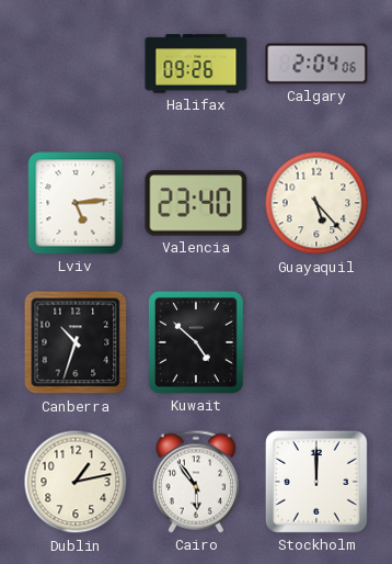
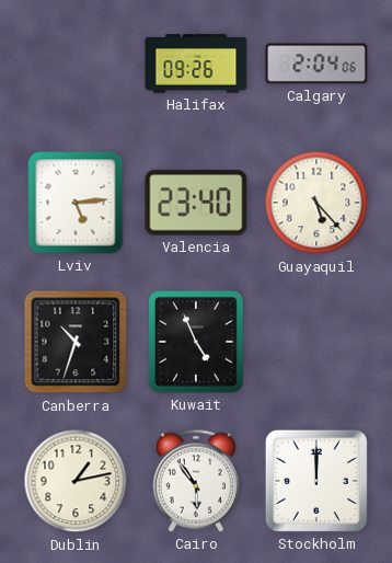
Kuwait: 4:52 -> 4:56
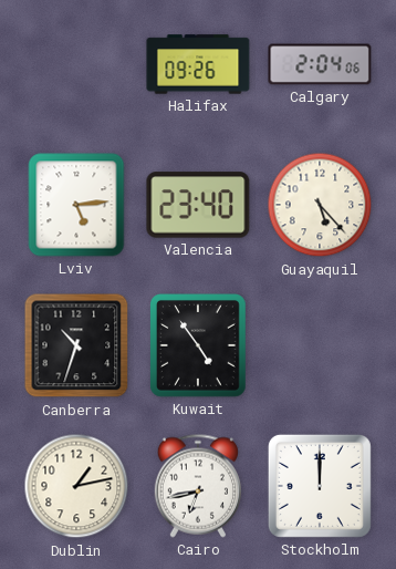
Kuwait: 4:56 -> 4:54
Cairo: 5:54 -> 6:43
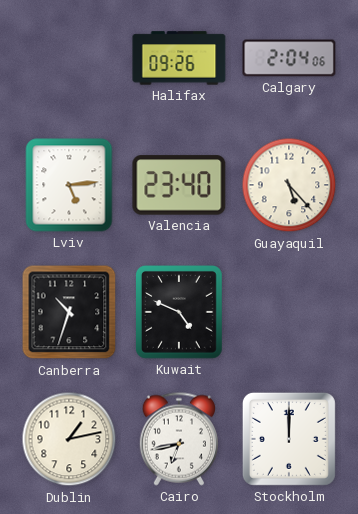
Kuwait: 4:54 -> 4:49
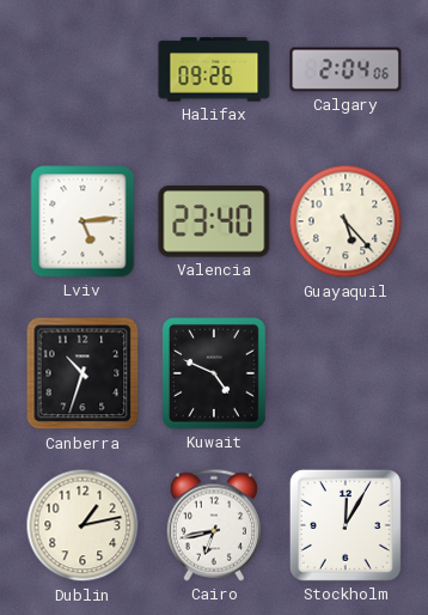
Stockholm: 12:00 -> 12:05
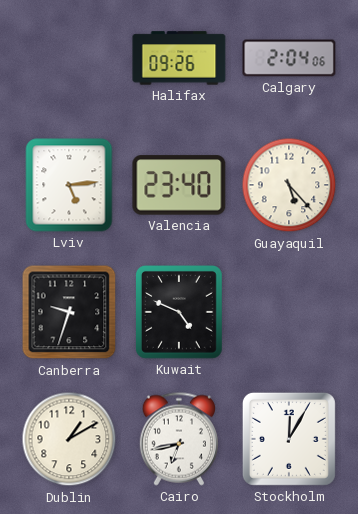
Canberra: 10:33 -> 9:33
Dublin: 1:13 -> 1:10
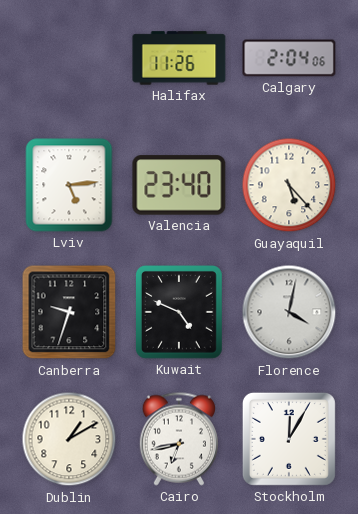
Halifax: 09:26 -> 11:26
Florence: none -> 4:02
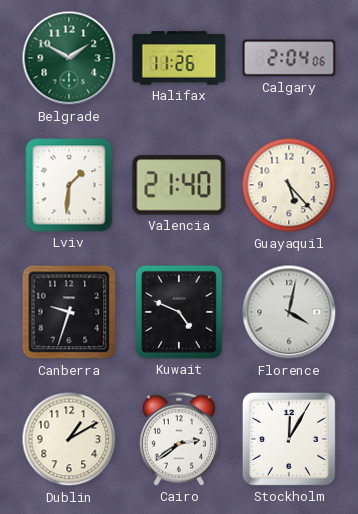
Belgrade: none -> 1:50
Lviv: 5:14 -> 1:31
Valencia: 23:40 -> 21:40
Cairo: 6:43 -> 2:39
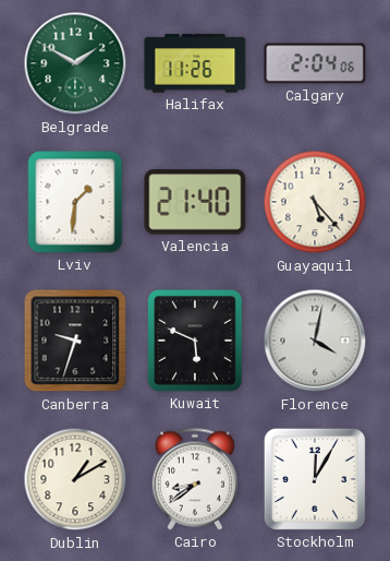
Kuwait: 4:49 -> 5:49
Cairo: 2:39 -> 8:39
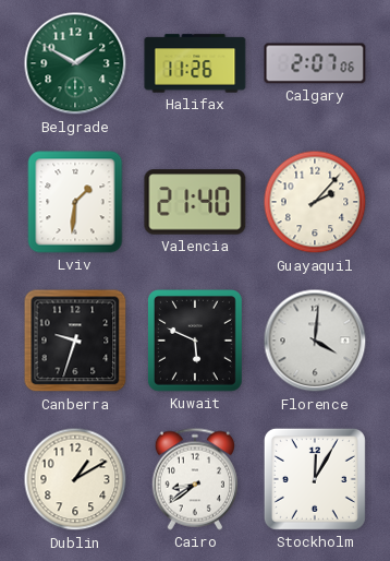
Calgary: 2:04 -> 2:07
Guayaquil: 5:23 -> 2:07
Florence: 4:02 -> 4:01
